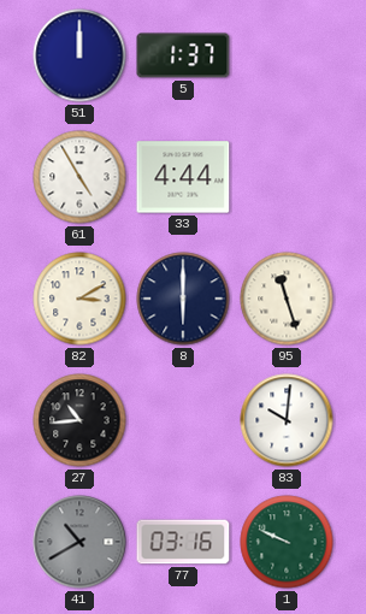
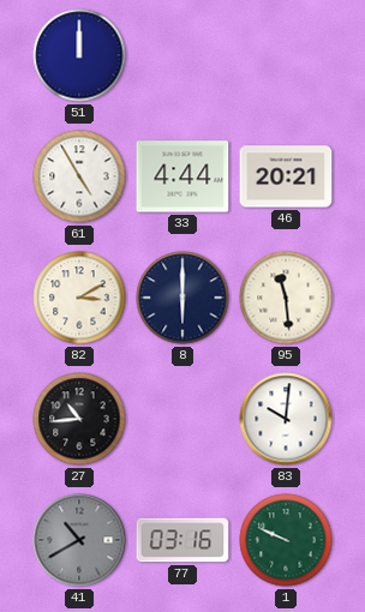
5: 1:37 -> none
46: none -> 20:21
95: 11:27 -> 11:29
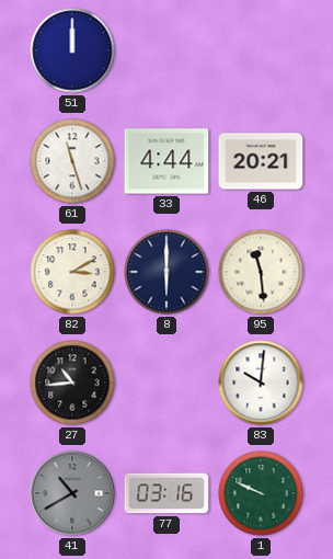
61: 4:55 -> 11:27
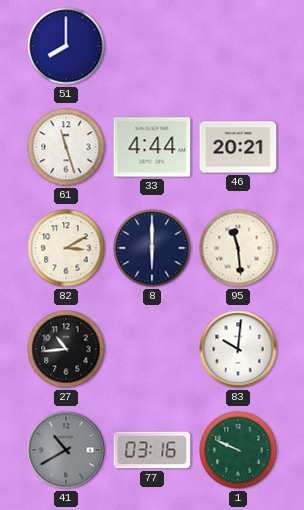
51: 12:00 -> 8:00
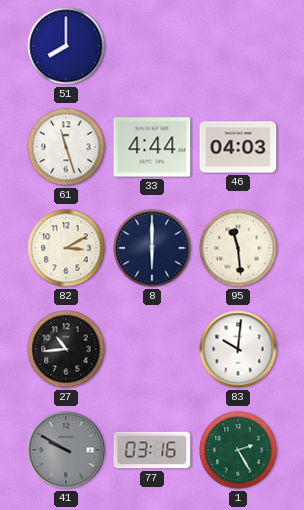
46: 20:21 -> 04:03
41: 10:40 -> 9:50
1: 9:49 -> 2:25
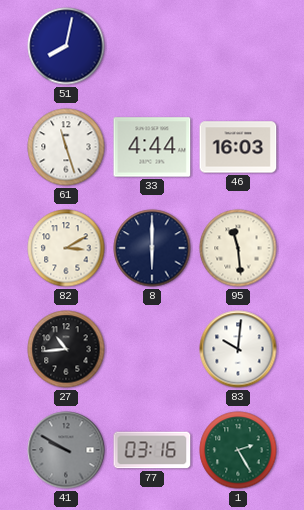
51: 8:00 -> 8:02
46: 04:03 -> 16:03
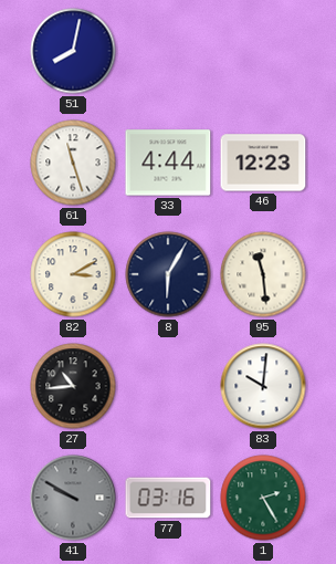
46: 16:03 -> 12:23
8: 6:00 -> 6:05
